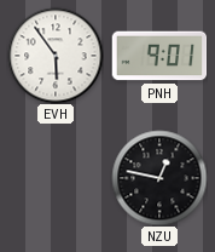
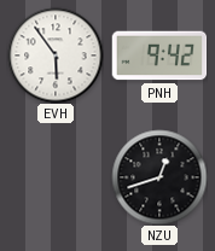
PNH: 9:01 -> 9:42
NZU: 12:47 -> 12:42
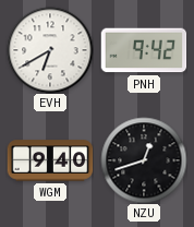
EVH: 5:54 -> 6:40
WGM: none -> 9:40
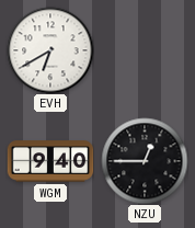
PNH: 9:42 -> none
NZU: 12:42 -> 12:45
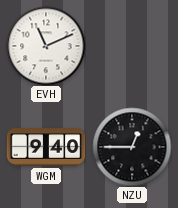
EVH: 6:40 -> 11:11
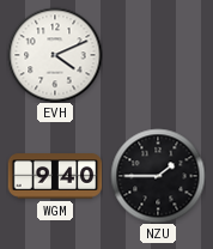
EVH: 11:11 -> 4:11
NZU: 12:45 -> 1:45
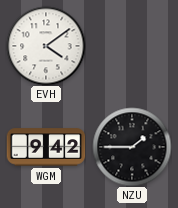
EVH: 4:11 -> 4:09
WGM: 9:40 -> 9:42
